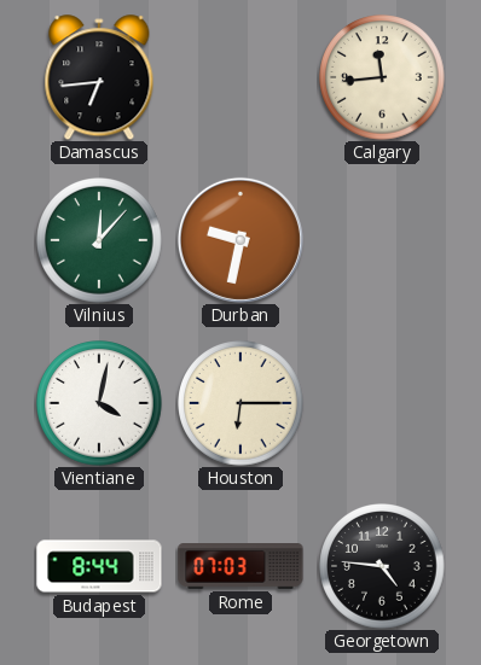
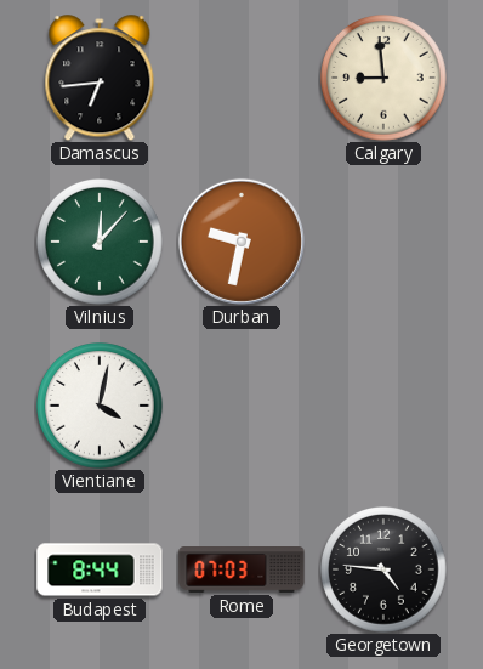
Calgary: 11:44 -> 8:59
Houston: 6:15 -> none
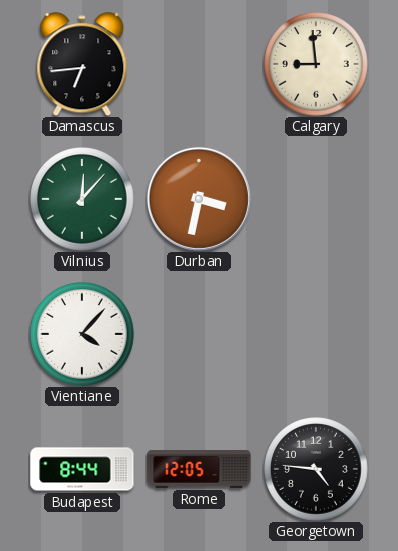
Durban: 9:32 -> 3:32
Vientiane: 4:02 -> 4:07
Rome: 07:03 -> 12:05
